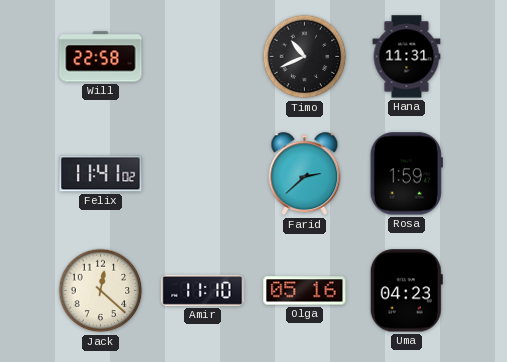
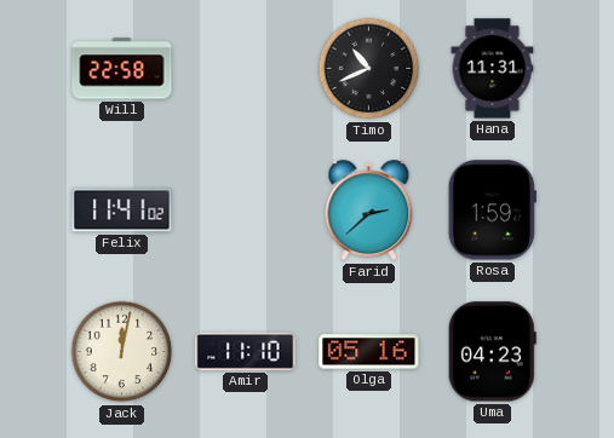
Jack: 12:22 -> 12:02
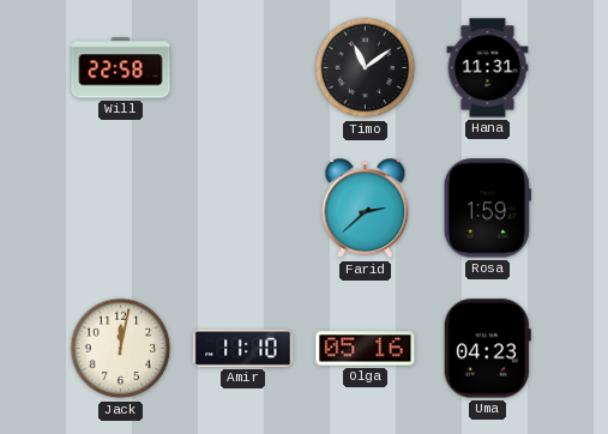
Timo: 10:41 -> 11:09
Felix: 11:41 -> none
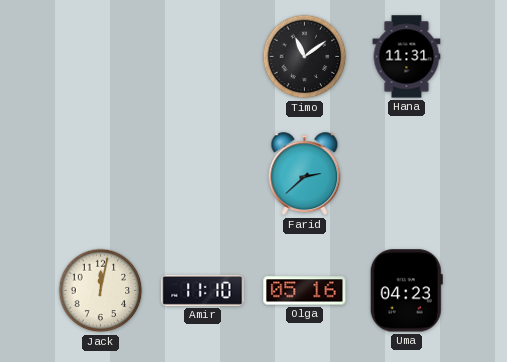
Will: 22:58 -> none
Rosa: 1:59 -> none
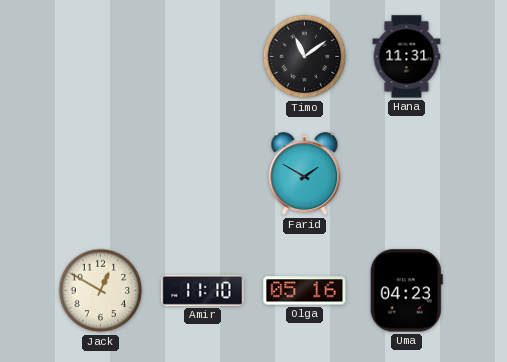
Farid: 2:38 -> 1:50
Jack: 12:02 -> 12:50
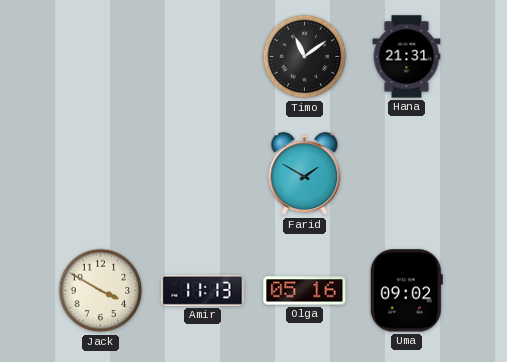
Hana: 11:31 -> 21:31
Jack: 12:50 -> 3:50
Amir: 11:10 -> 11:13
Uma: 04:23 -> 09:02
